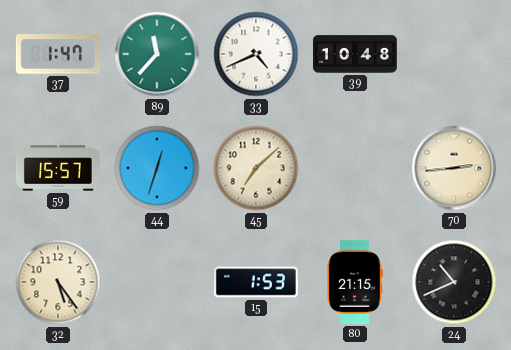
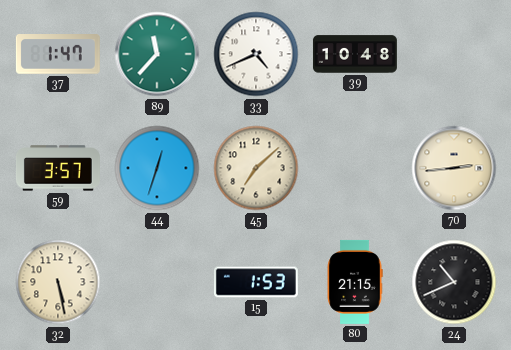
59: 15:57 -> 3:57
32: 5:24 -> 5:28
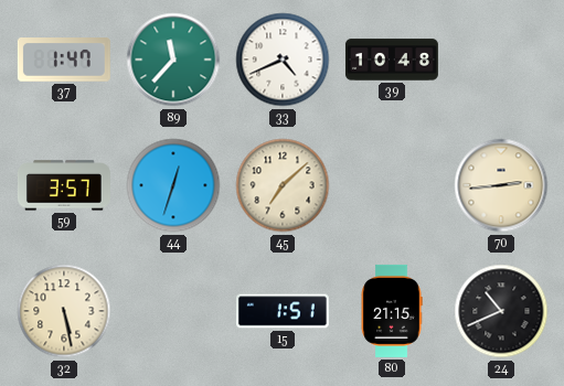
15: 1:53 -> 1:51
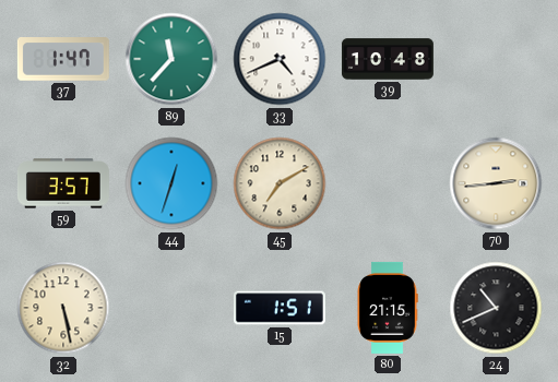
45: 7:08 -> 7:10
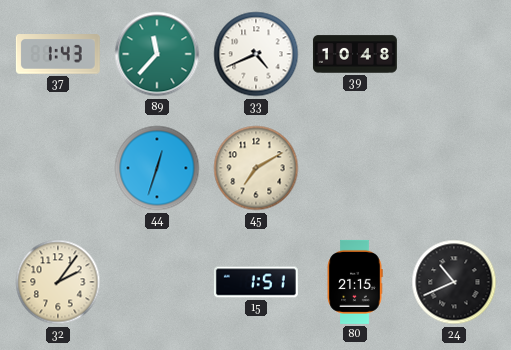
37: 1:47 -> 1:43
59: 3:57 -> none
70: 2:44 -> none
32: 5:28 -> 2:06
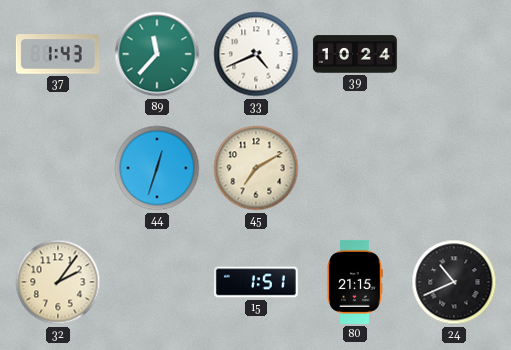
39: 10:48 -> 10:24
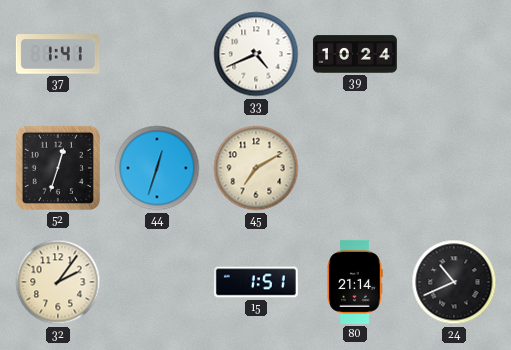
37: 1:43 -> 1:41
89: 11:37 -> none
52: none -> 12:33
80: 21:15 -> 21:14
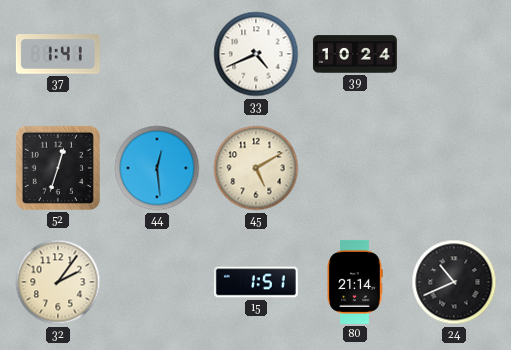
44: 12:33 -> 12:29
45: 7:10 -> 5:10
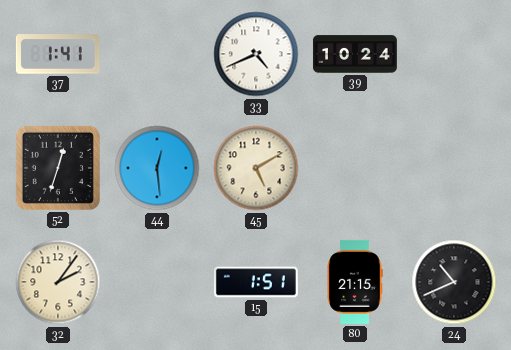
80: 21:14 -> 21:15
